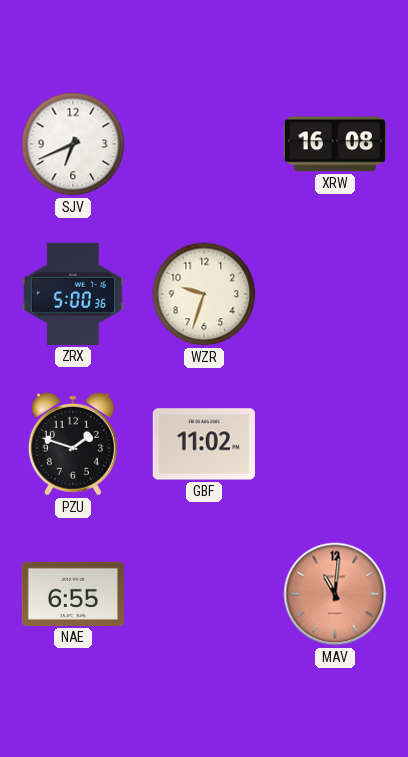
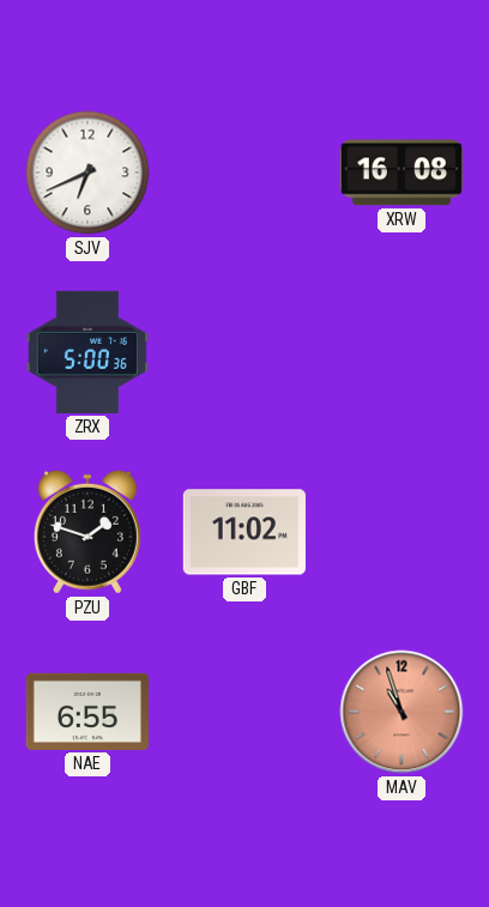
WZR: 9:33 -> none
MAV: 11:01 -> 10:57
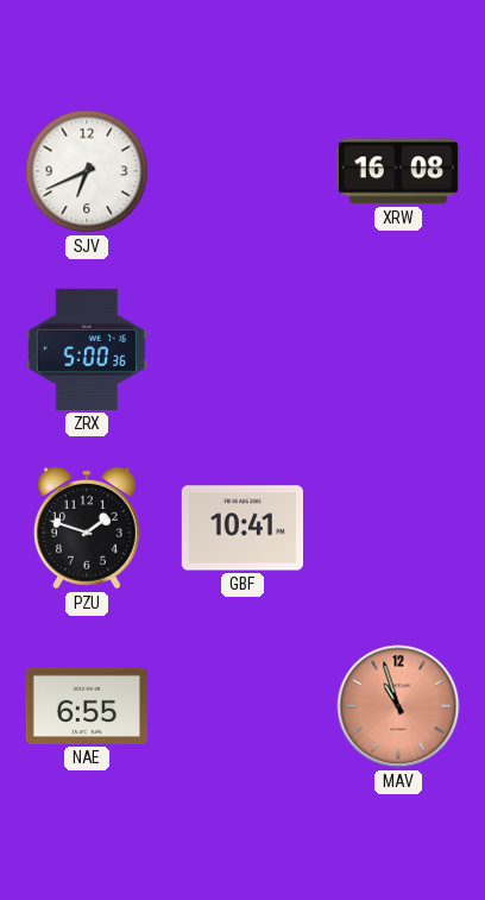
GBF: 11:02 -> 10:41
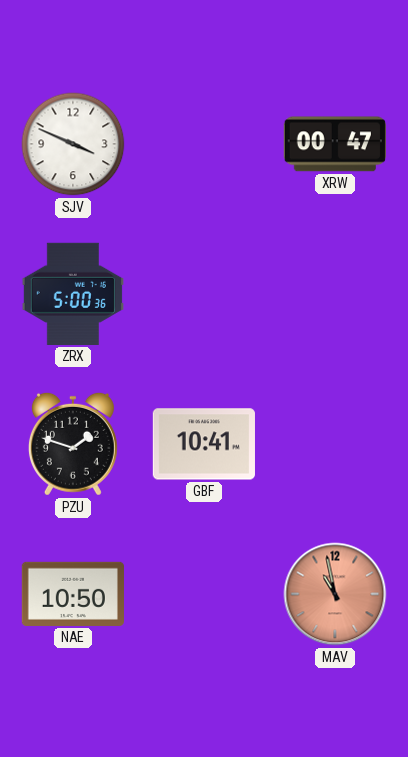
SJV: 6:41 -> 3:49
XRW: 16:08 -> 00:47
NAE: 6:55 -> 10:50
MAV: 10:57 -> 10:58
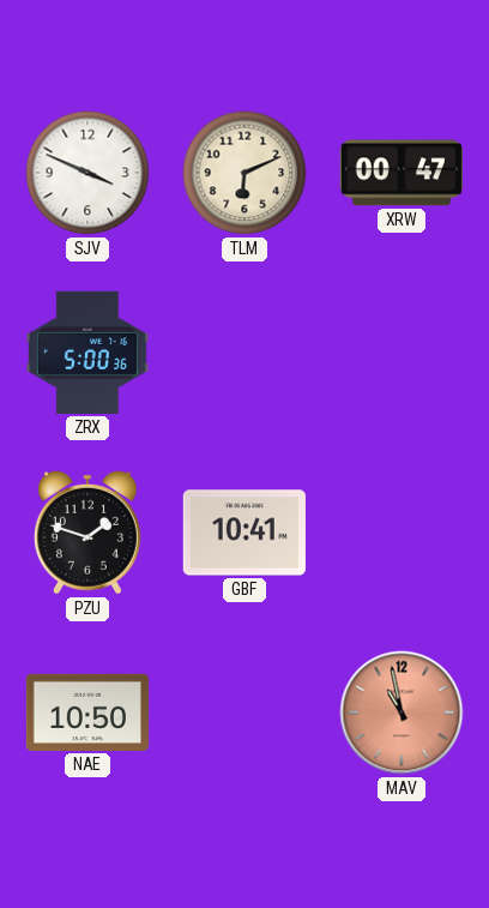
TLM: none -> 6:11
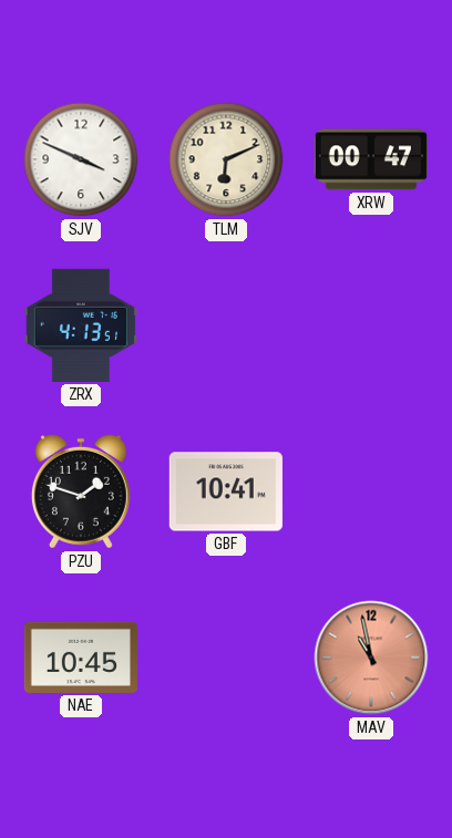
ZRX: 5:00 -> 4:13
NAE: 10:50 -> 10:45
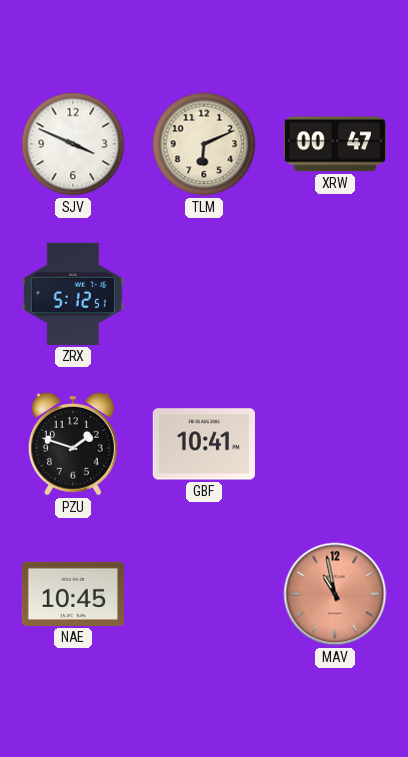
ZRX: 4:13 -> 5:12
